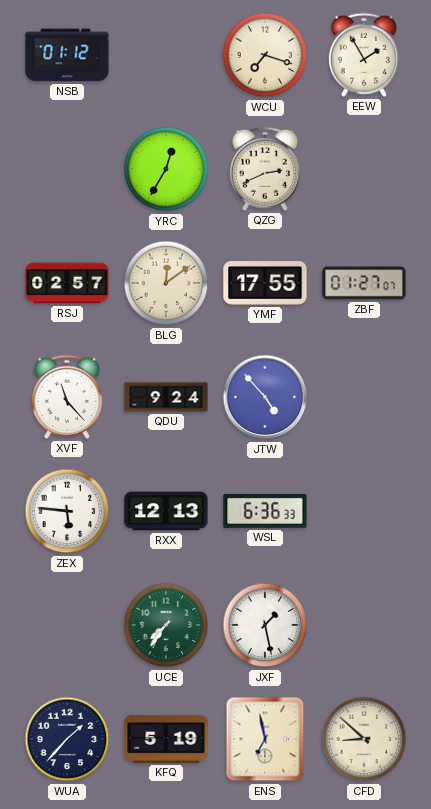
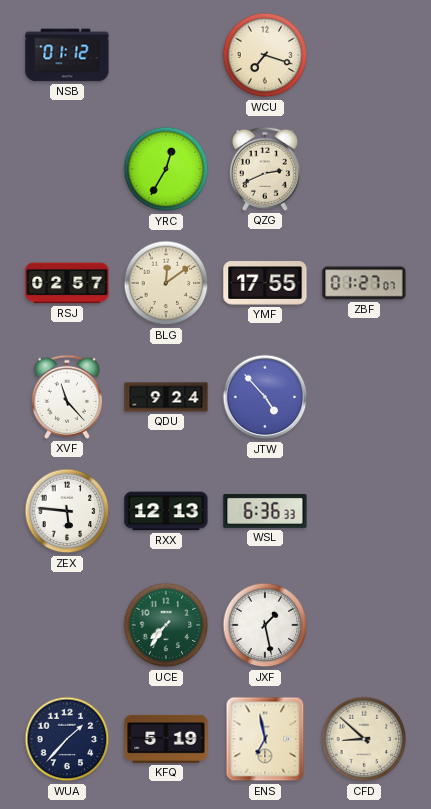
EEW: 1:55 -> none
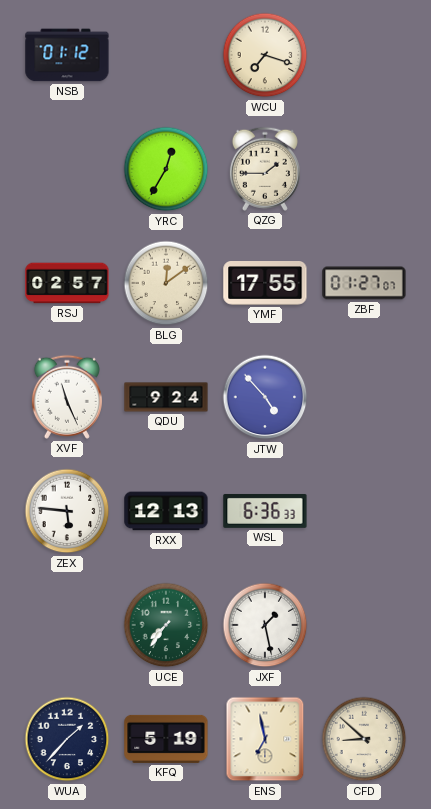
QZG: 2:41 -> 1:45
XVF: 11:23 -> 11:26
